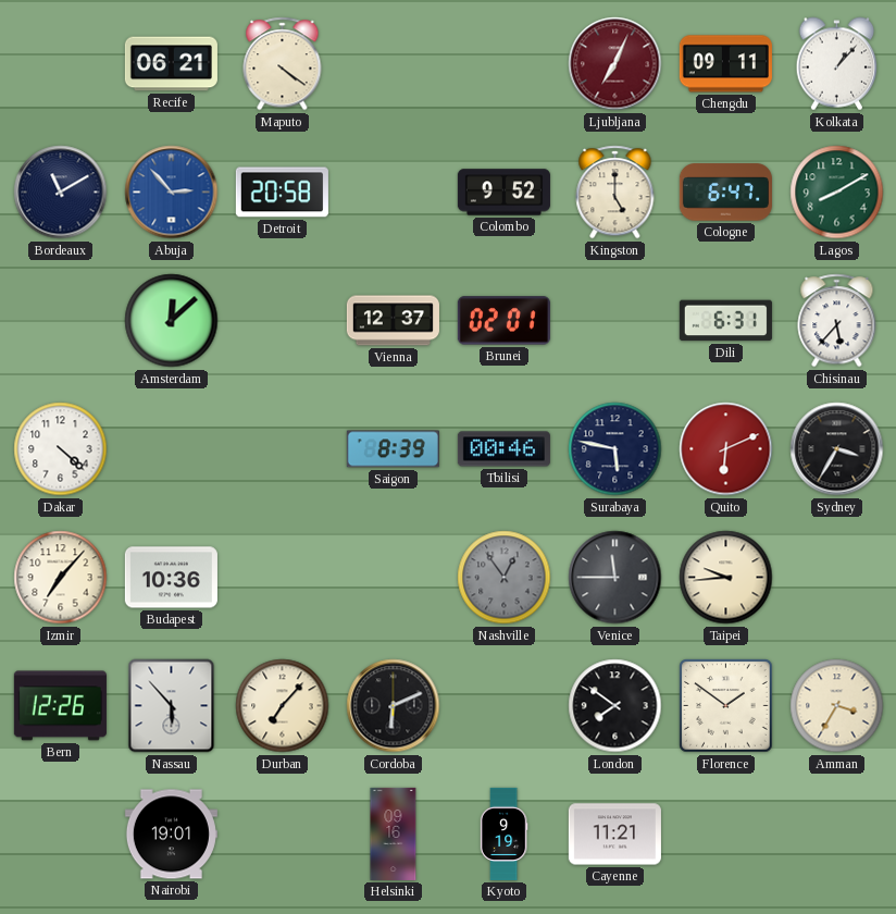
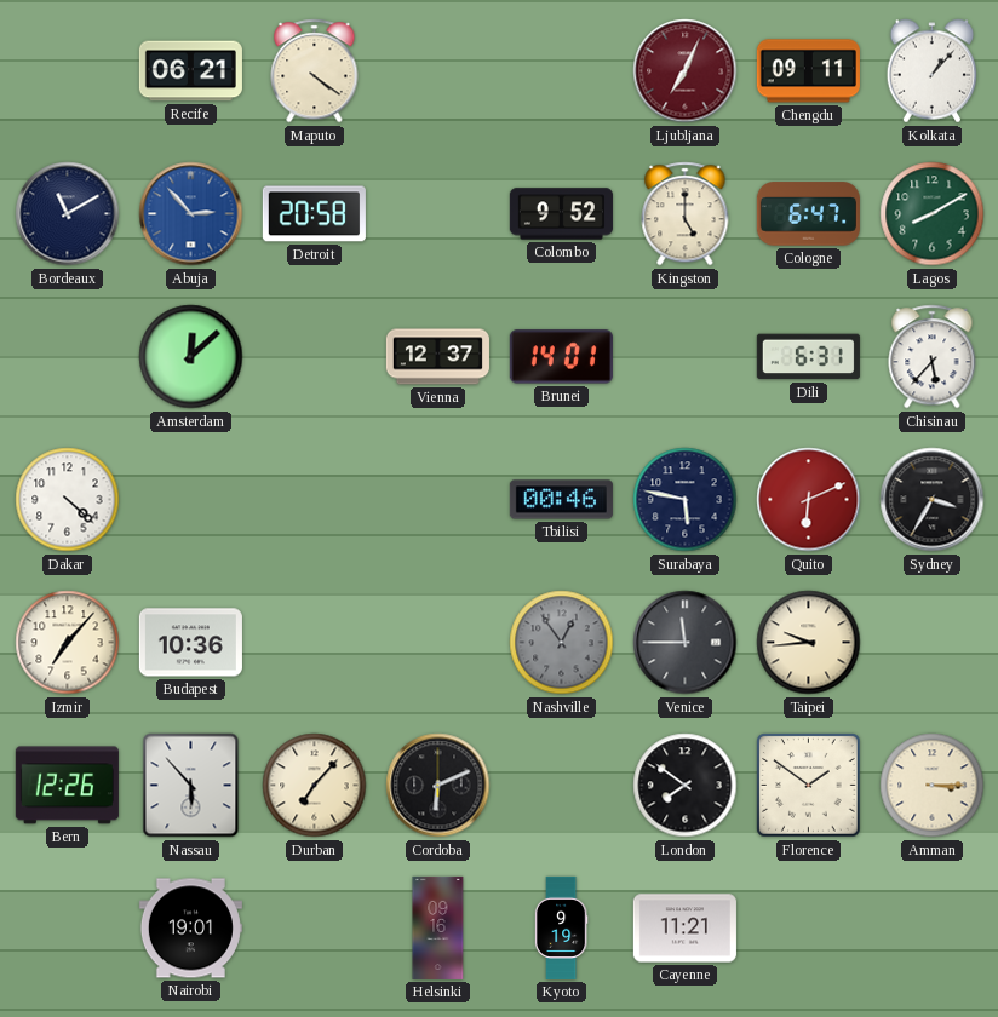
Brunei: 02:01 -> 14:01
Saigon: 8:39 -> none
Amman: 3:35 -> 3:15
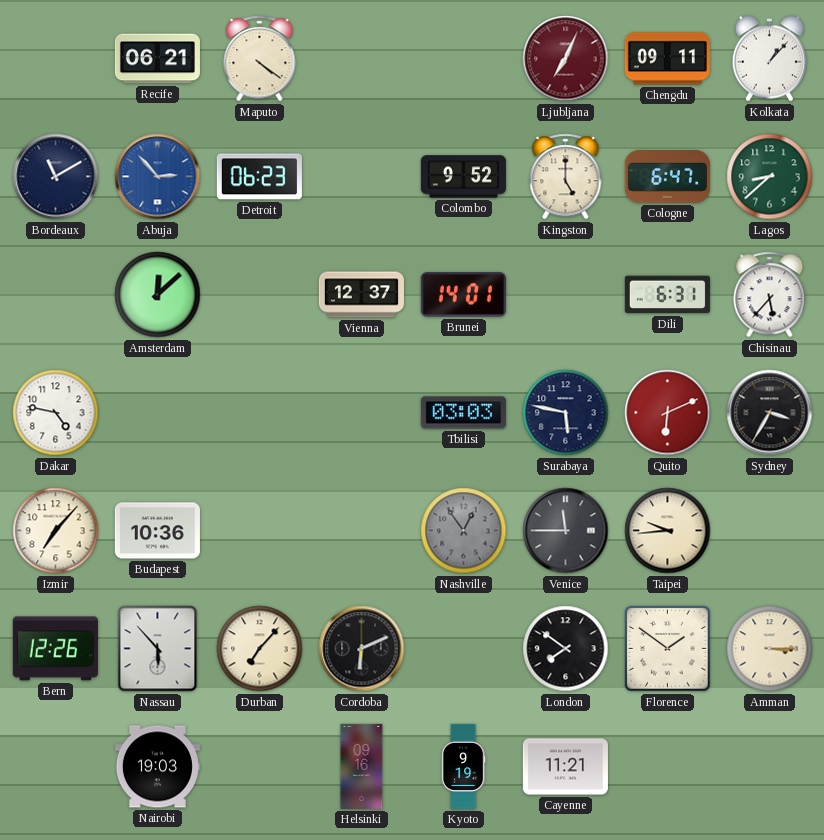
Detroit: 20:58 -> 06:23
Lagos: 8:10 -> 8:38
Dakar: 4:22 -> 4:47
Tbilisi: 00:46 -> 03:03
Nairobi: 19:01 -> 19:03
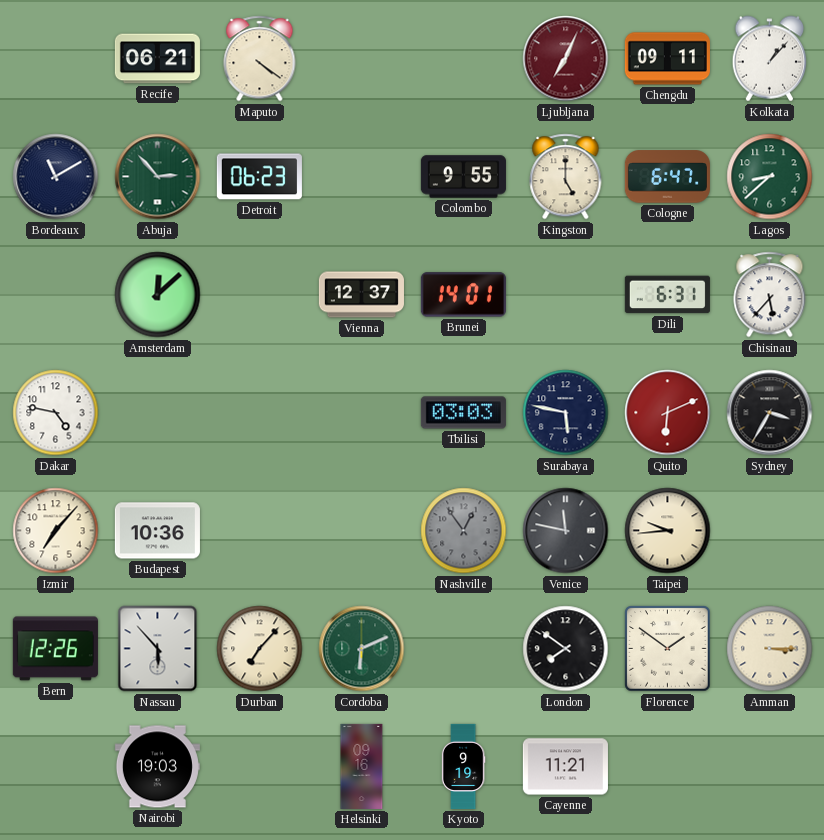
Abuja dial: blue -> green
Colombo: 9:52 -> 9:55
Venice: 11:45 -> 11:47
Cordoba dial: black -> green
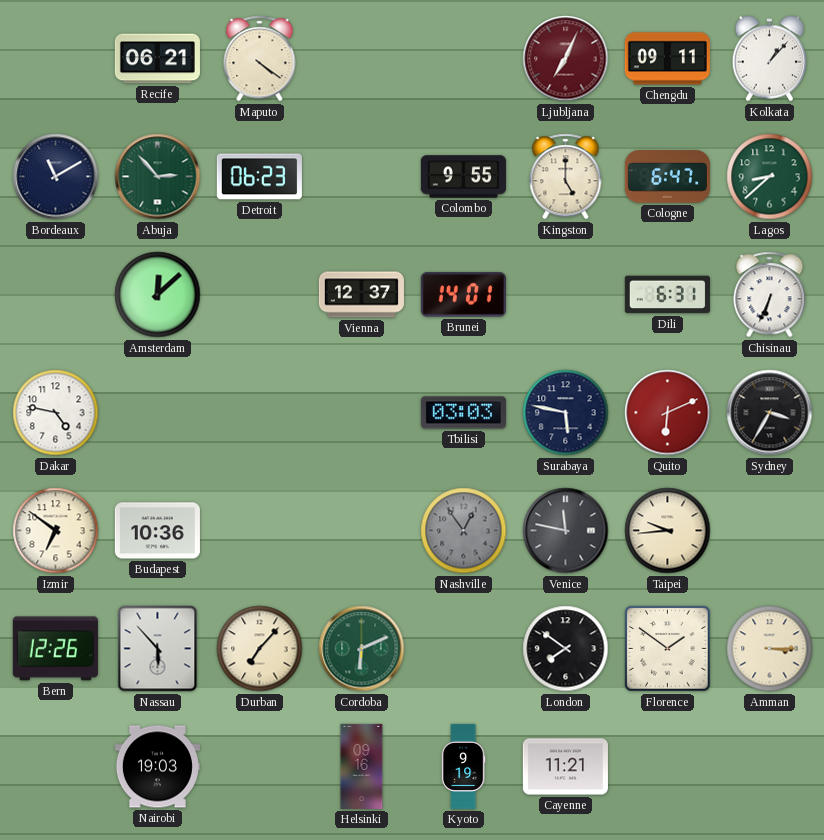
Chisinau: 5:37 -> 6:34
Izmir: 7:07 -> 6:51
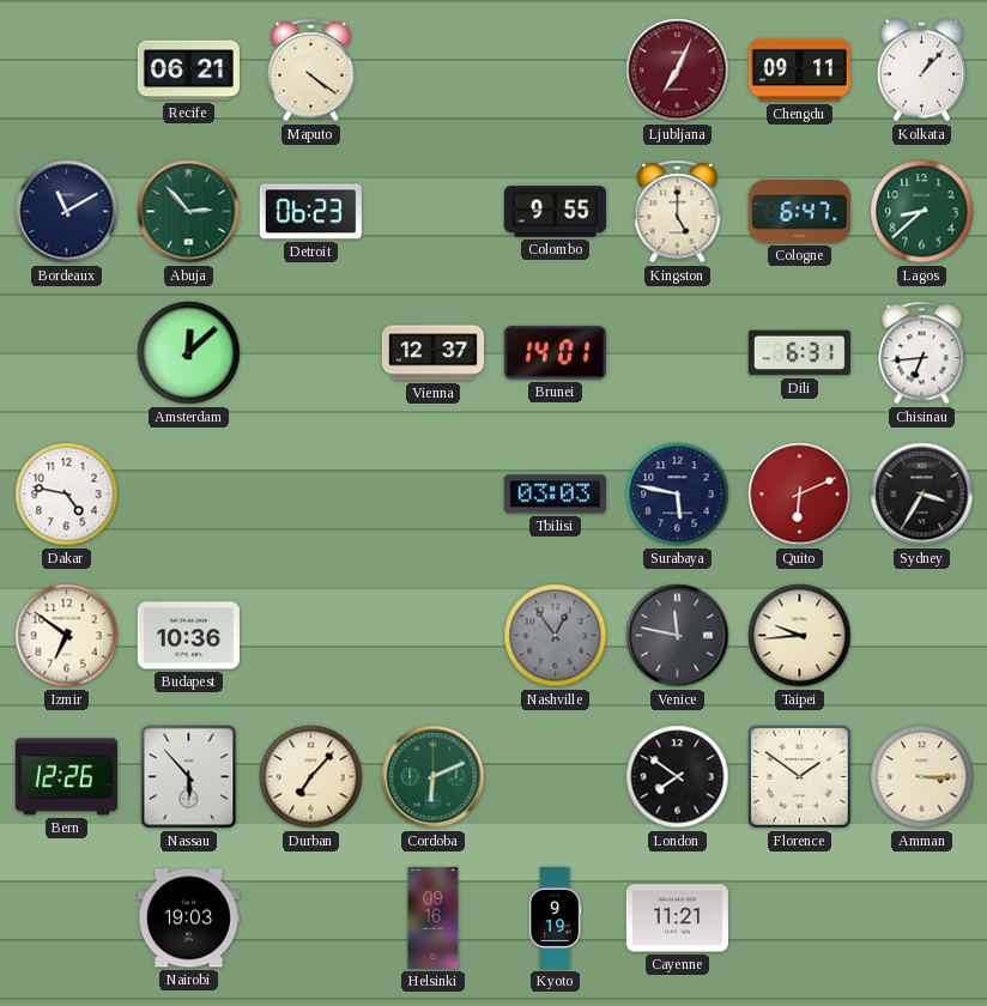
Chisinau: 6:34 -> 6:44
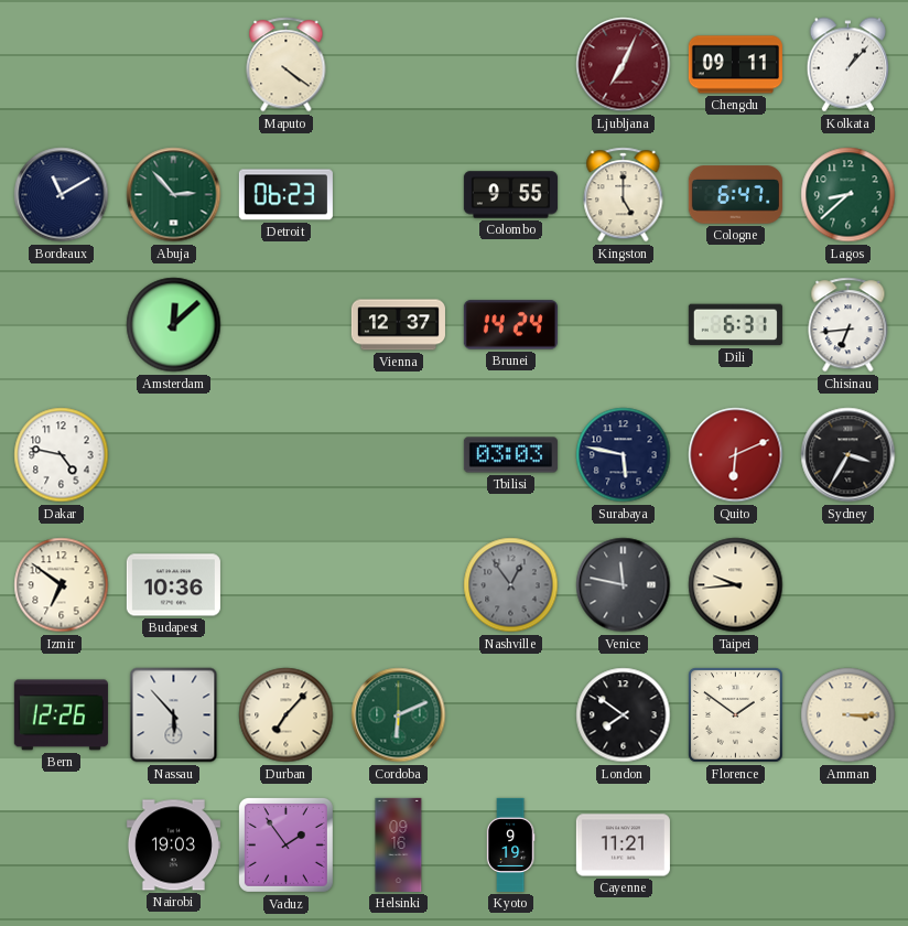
Recife: 06:21 -> none
Brunei: 14:01 -> 14:24
Vaduz: none -> 1:54
